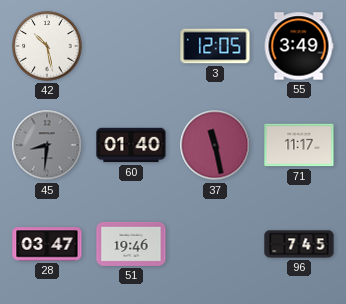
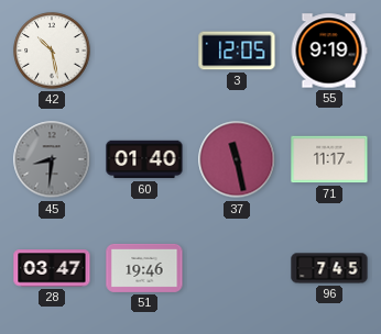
55: 3:49 -> 9:19
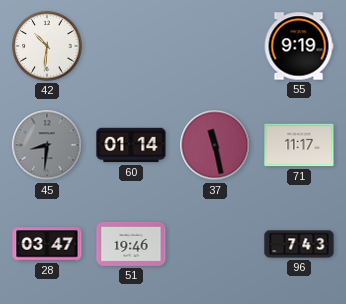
42: 10:28 -> 10:31
3: 12:05 -> none
60: 01:40 -> 01:14
96: 7:45 -> 7:43
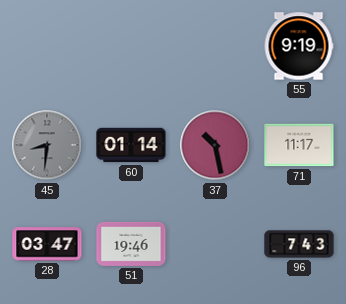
42: 10:31 -> none
37: 11:28 -> 10:28
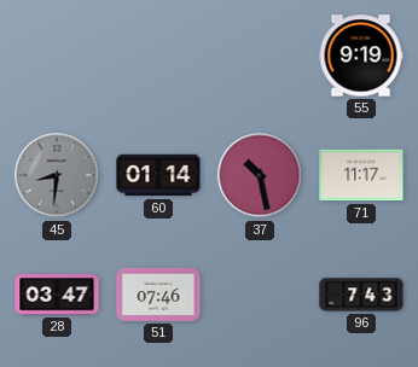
51: 19:46 -> 07:46
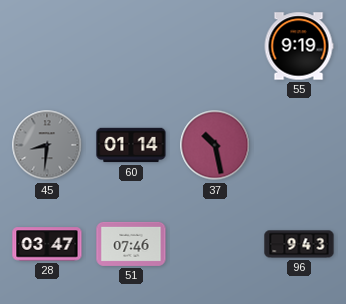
71: 11:17 -> none
96: 7:43 -> 9:43
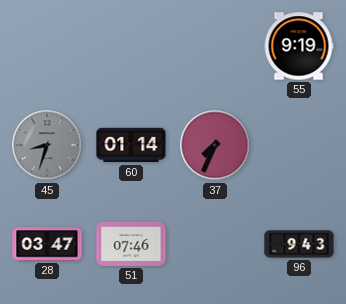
45: 8:31 -> 8:33
37: 10:28 -> 7:34
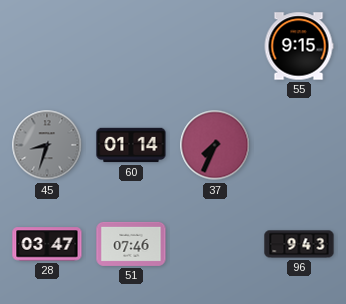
55: 9:19 -> 9:15
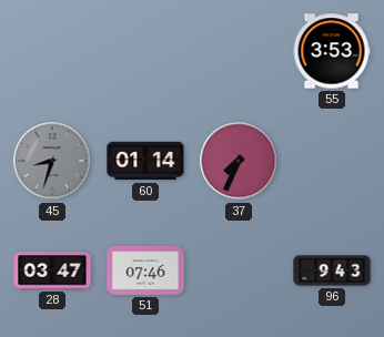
55: 9:15 -> 3:53
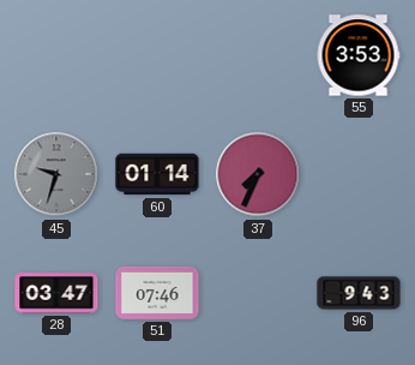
45: 8:33 -> 9:33
